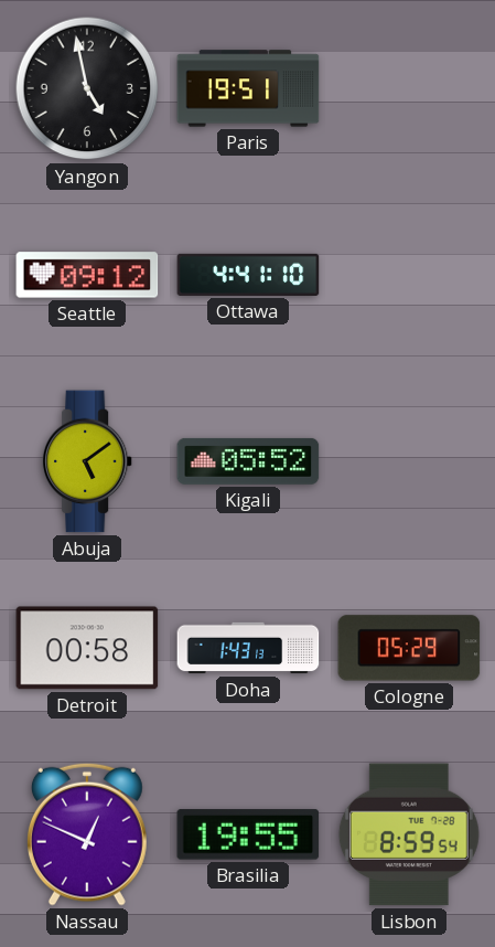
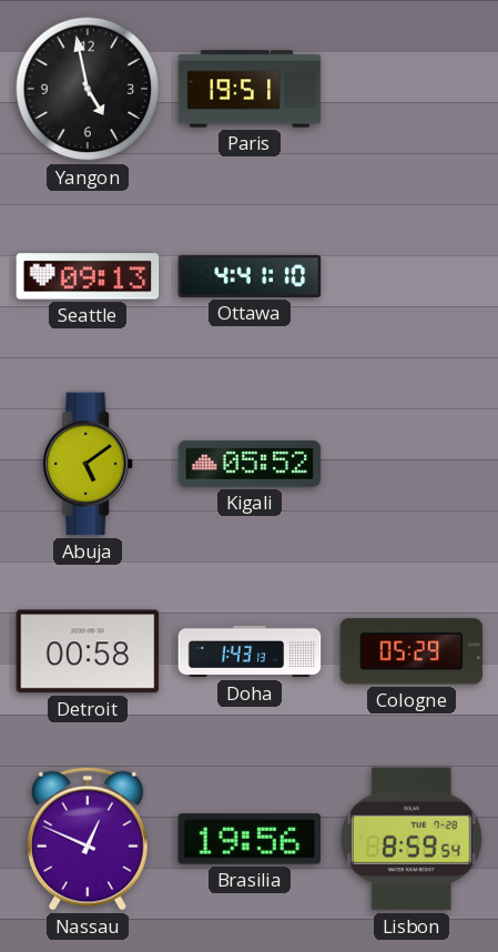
Seattle: 09:12 -> 09:13
Brasilia: 19:55 -> 19:56
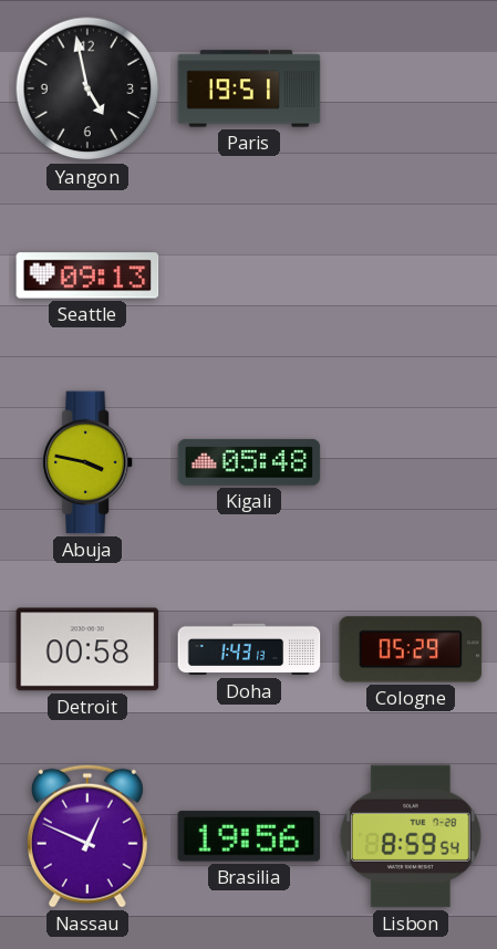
Ottawa: 4:41 -> none
Abuja: 5:09 -> 3:47
Kigali: 05:52 -> 05:48
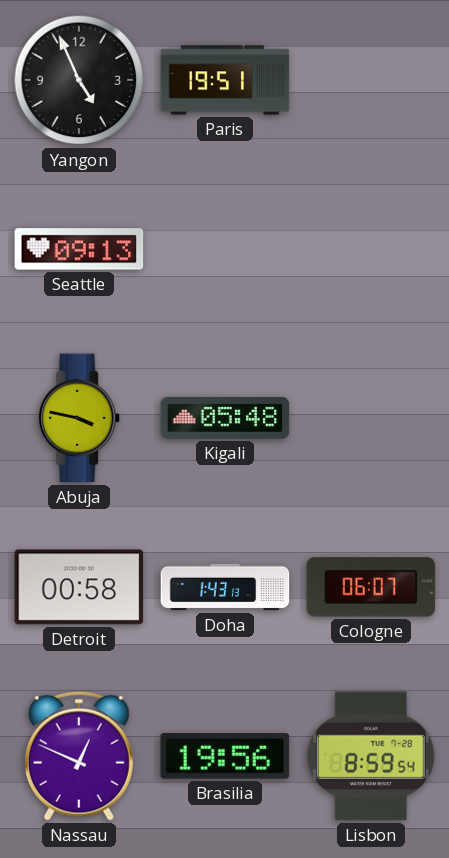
Yangon: 4:58 -> 4:56
Cologne: 05:29 -> 06:07
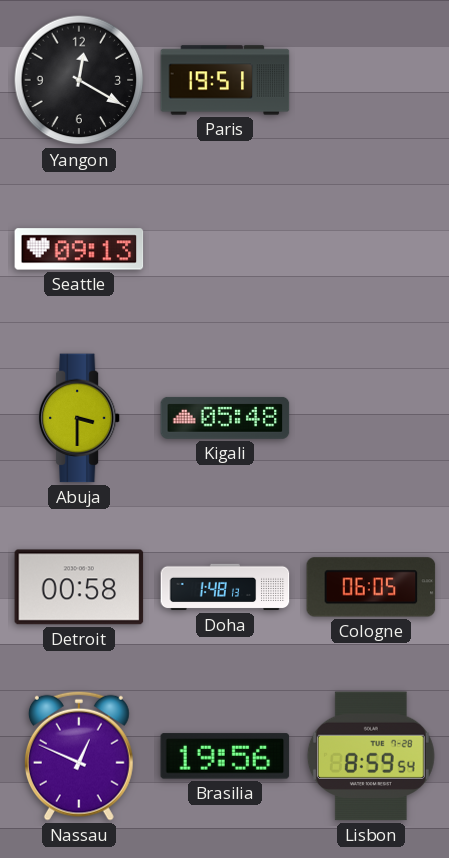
Yangon: 4:56 -> 12:20
Abuja: 3:47 -> 3:30
Doha: 1:43 -> 1:48
Cologne: 06:07 -> 06:05
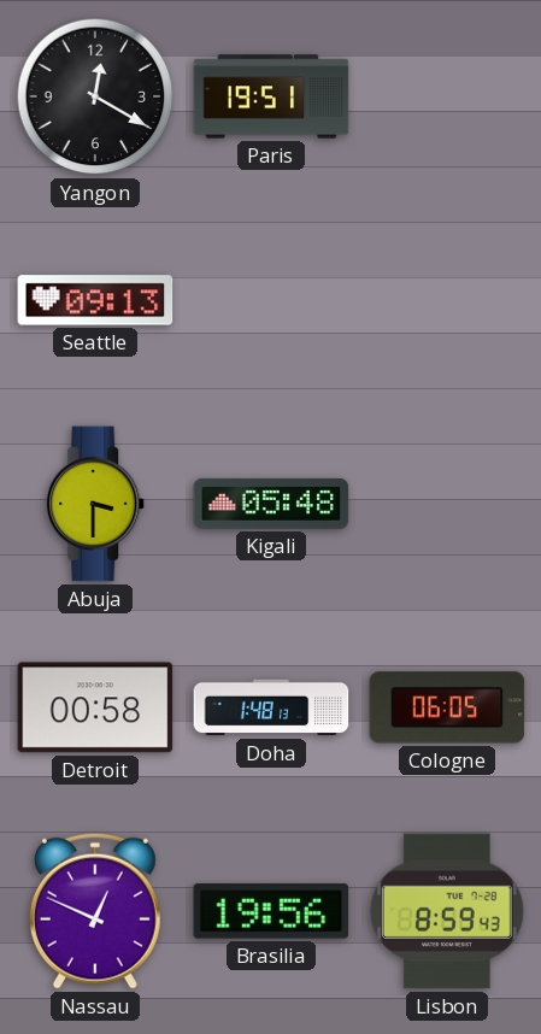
Lisbon: 8:59:54 -> 8:59:43
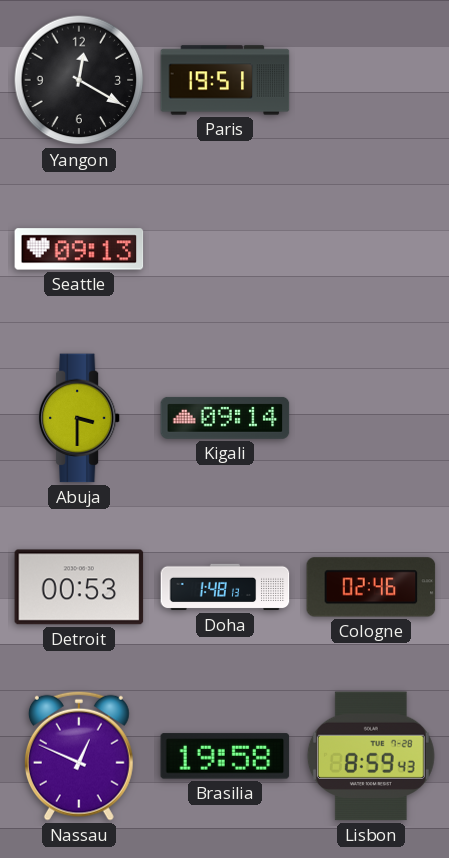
Kigali: 05:48 -> 09:14
Detroit: 00:58 -> 00:53
Cologne: 06:05 -> 02:46
Brasilia: 19:56 -> 19:58
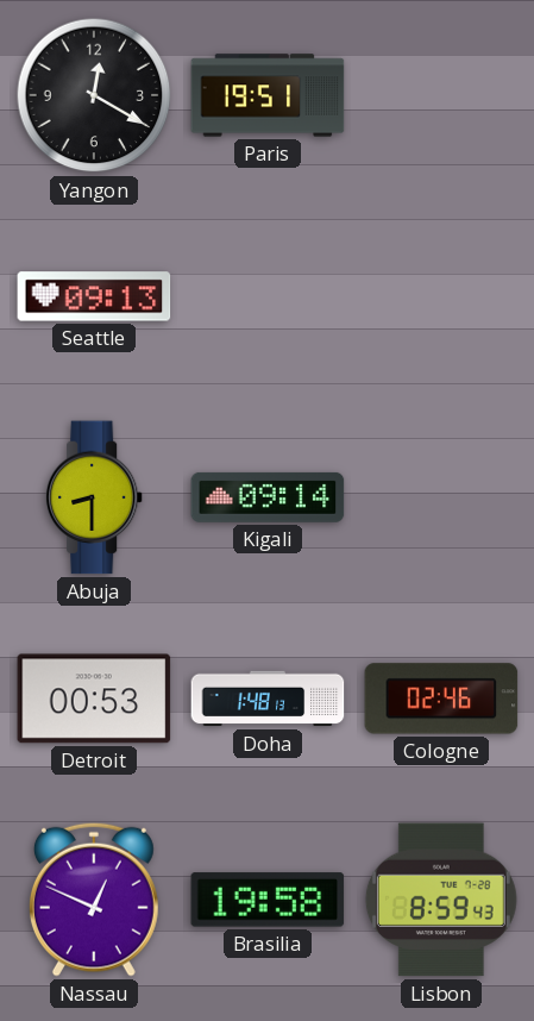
Abuja: 3:30 -> 8:30
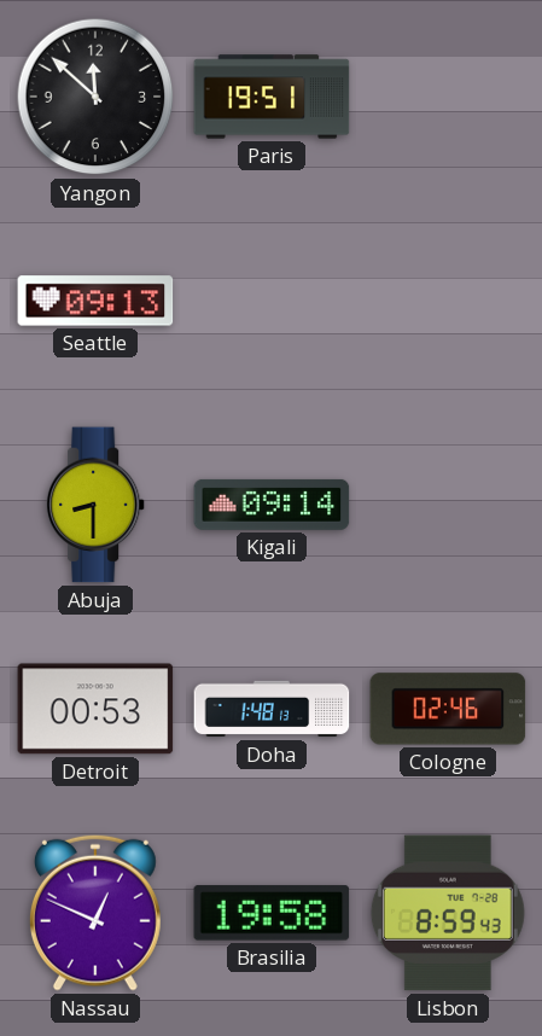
Yangon: 12:20 -> 11:52
